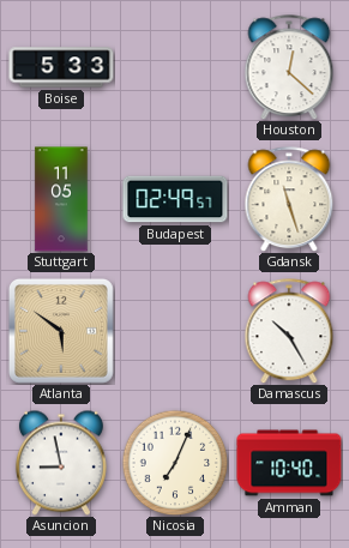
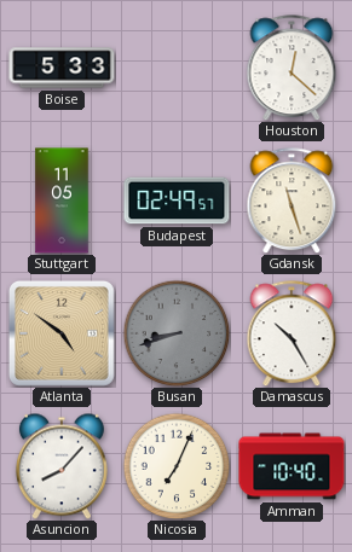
Atlanta: 5:51 -> 4:51
Busan: none -> 8:42
Asuncion: 8:58 -> 8:07
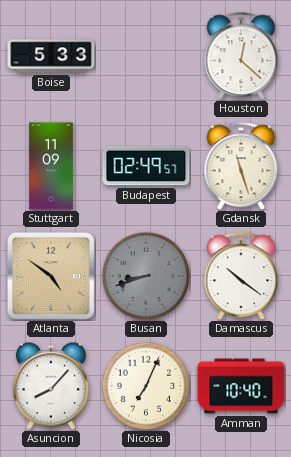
Stuttgart: 11:05 -> 11:09
Damascus: 10:25 -> 10:21
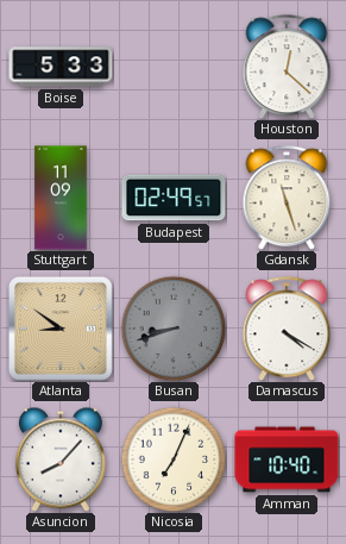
Atlanta: 4:51 -> 8:51
Damascus: 10:21 -> 4:20
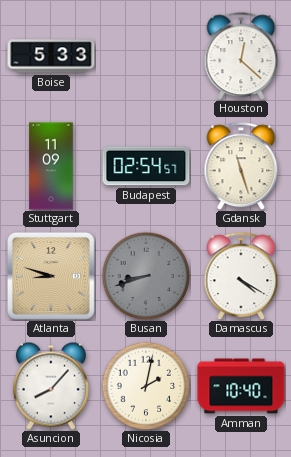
Budapest: 02:49 -> 02:54
Atlanta: 8:51 -> 8:48
Nicosia: 7:04 -> 2:02
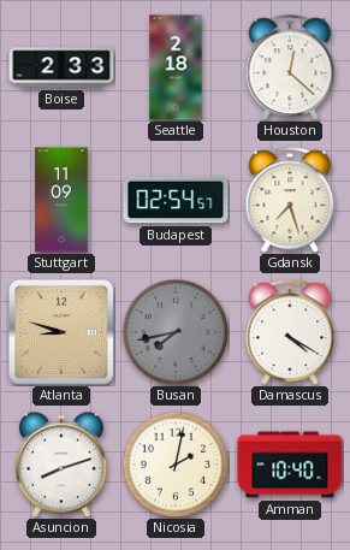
Boise: 5:33 -> 2:33
Seattle: none -> 2:18
Gdansk: 11:27 -> 7:27
Busan: 8:42 -> 7:43
Asuncion: 8:07 -> 8:12
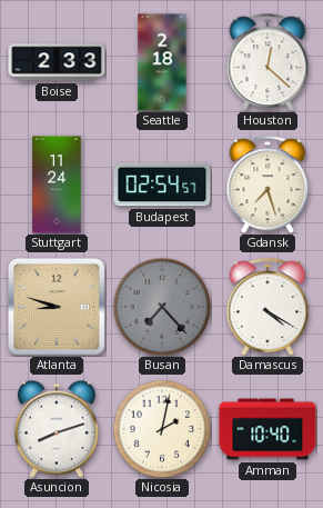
Stuttgart: 11:09 -> 11:24
Busan: 7:43 -> 7:23
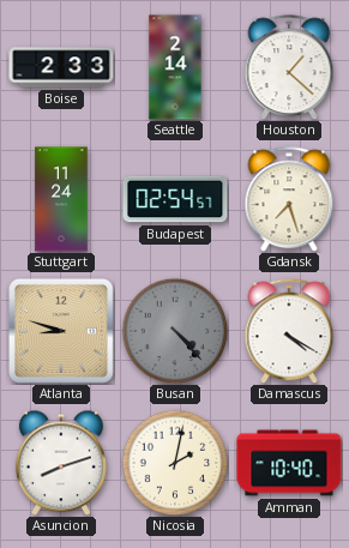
Seattle: 2:18 -> 2:14
Houston: 12:22 -> 1:22
Busan: 7:23 -> 4:23
